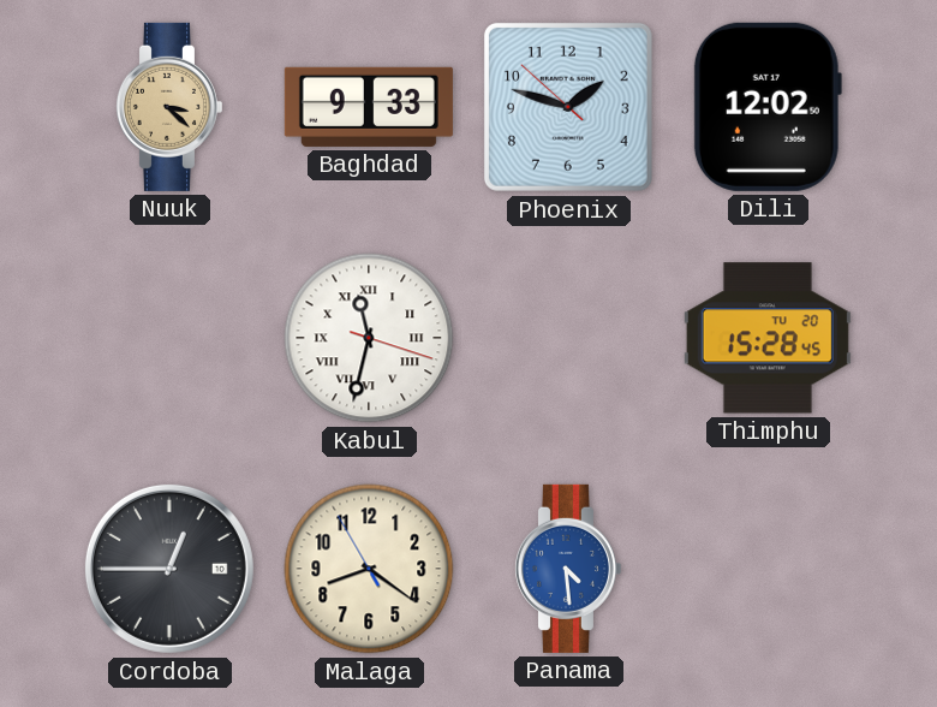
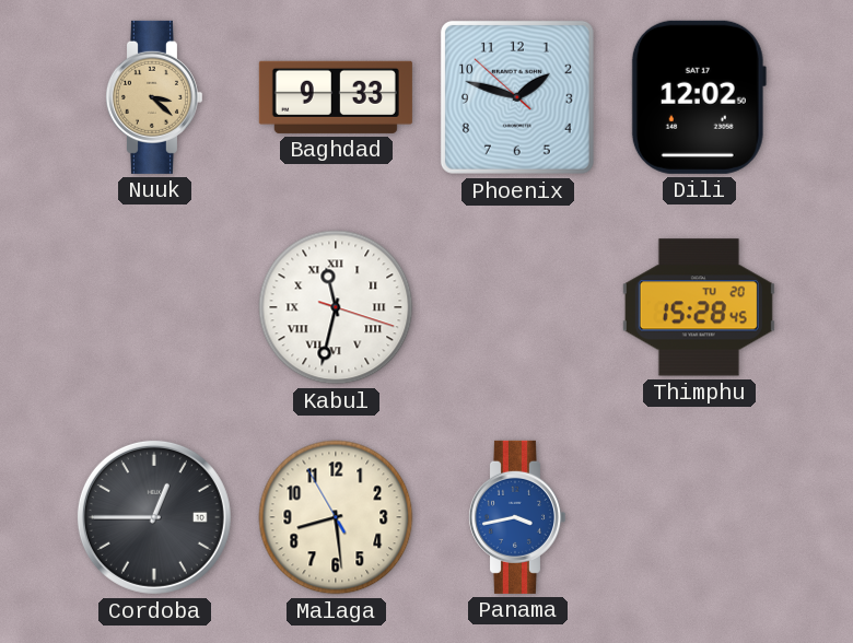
Malaga: 8:20 -> 8:28
Panama: 4:29 -> 3:43
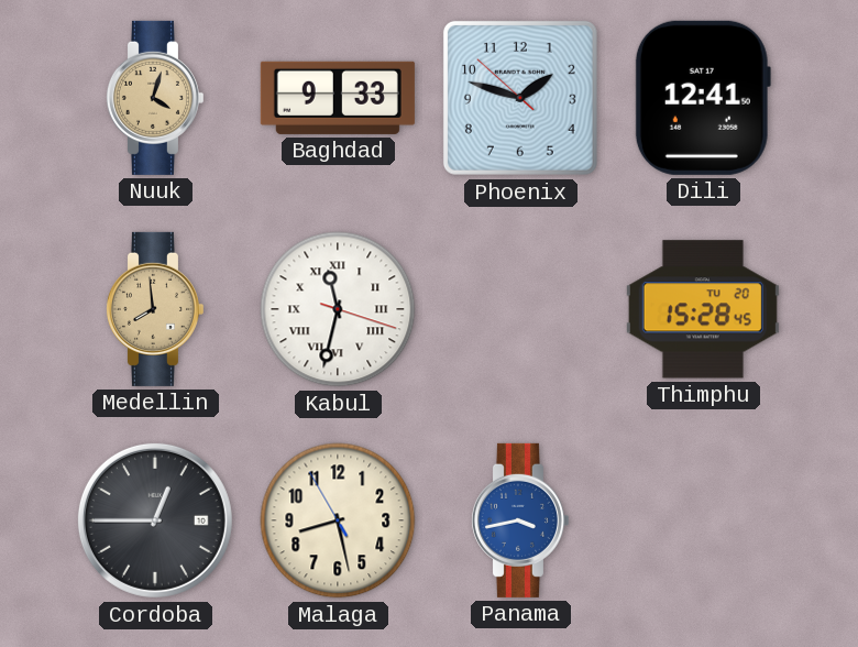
Nuuk: 3:22 -> 4:03
Dili: 12:02 -> 12:41
Medellin: none -> 7:59
Malaga: 8:28 -> 8:27
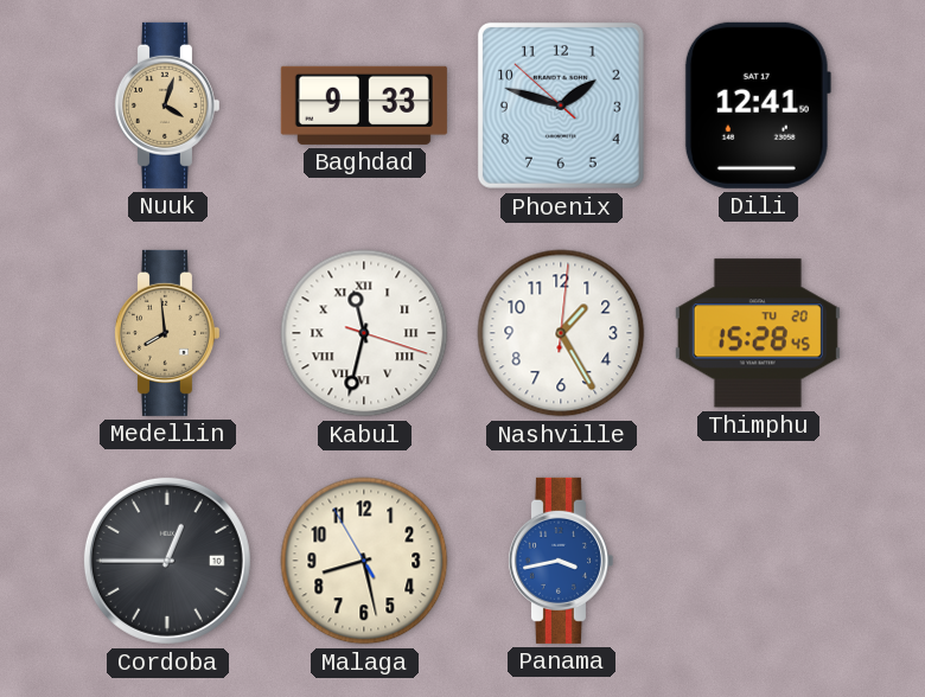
Nashville: none -> 1:25
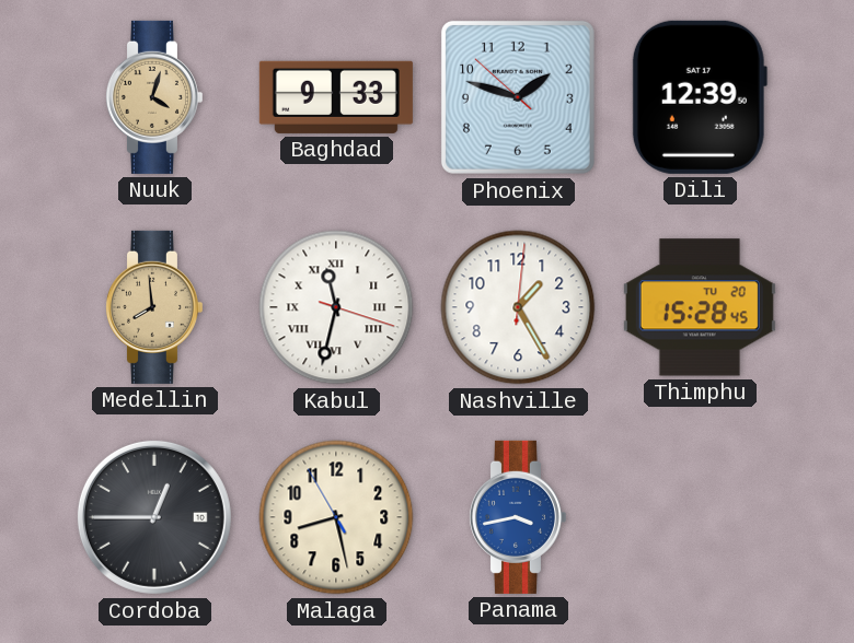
Dili: 12:41 -> 12:39
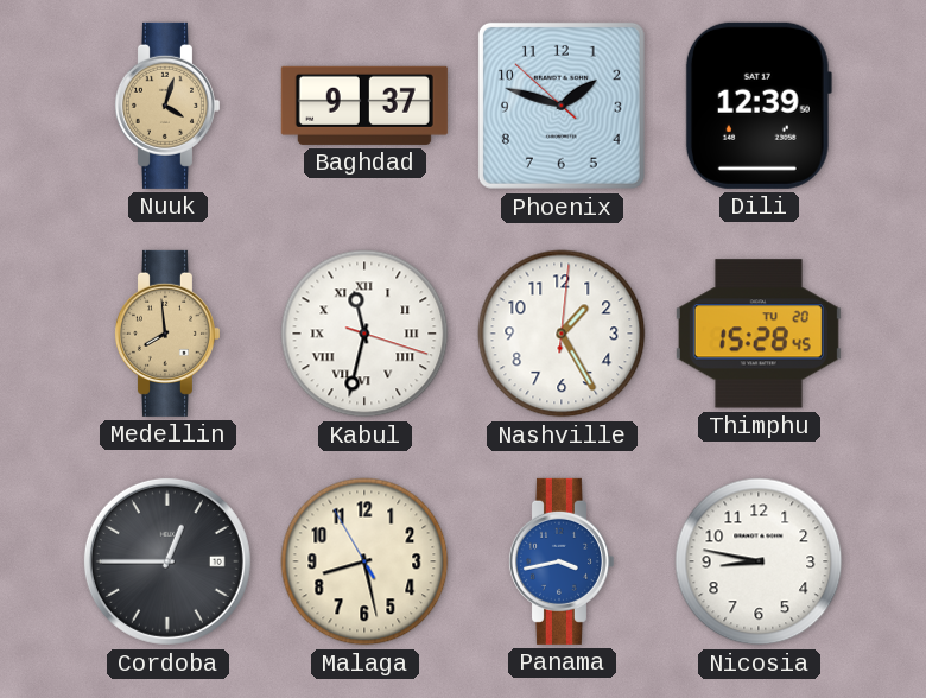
Baghdad: 9:33 -> 9:37
Nicosia: none -> 8:47
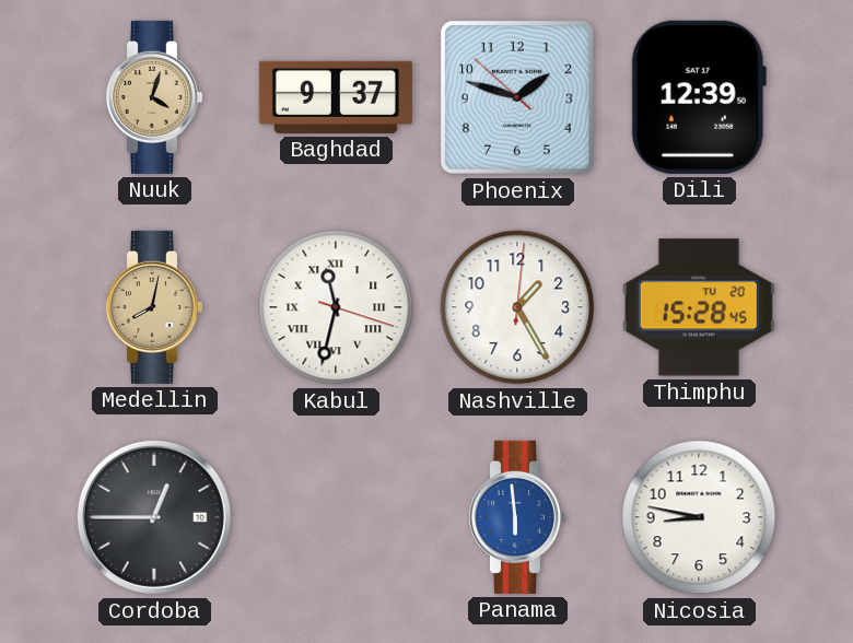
Medellin: 7:59 -> 8:02
Malaga: 8:27 -> none
Panama: 3:43 -> 5:59
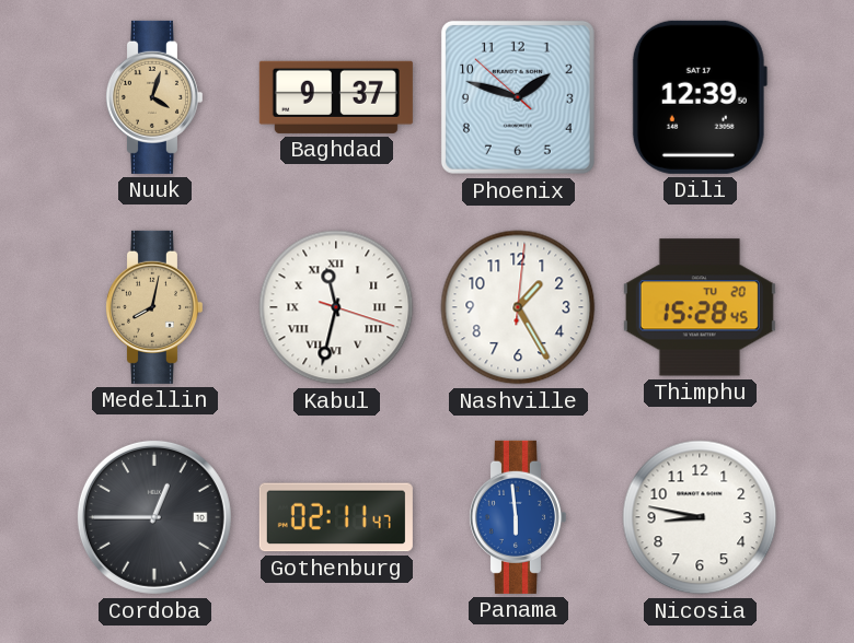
Gothenburg: none -> 02:11
